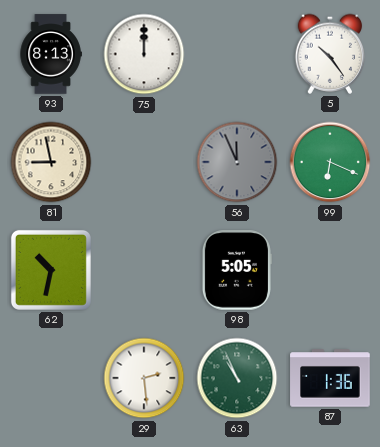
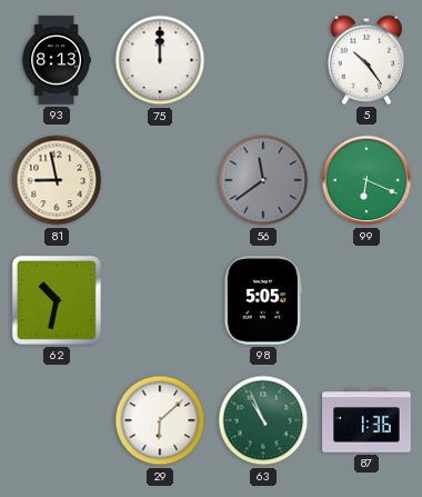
56: 11:56 -> 11:39
29: 2:29 -> 6:08
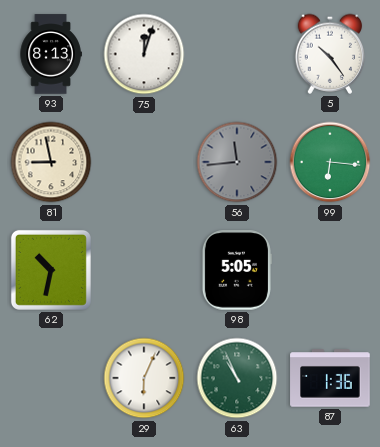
75: 12:00 -> 12:03
56: 11:39 -> 11:44
99: 6:19 -> 6:16
29: 6:08 -> 6:04
